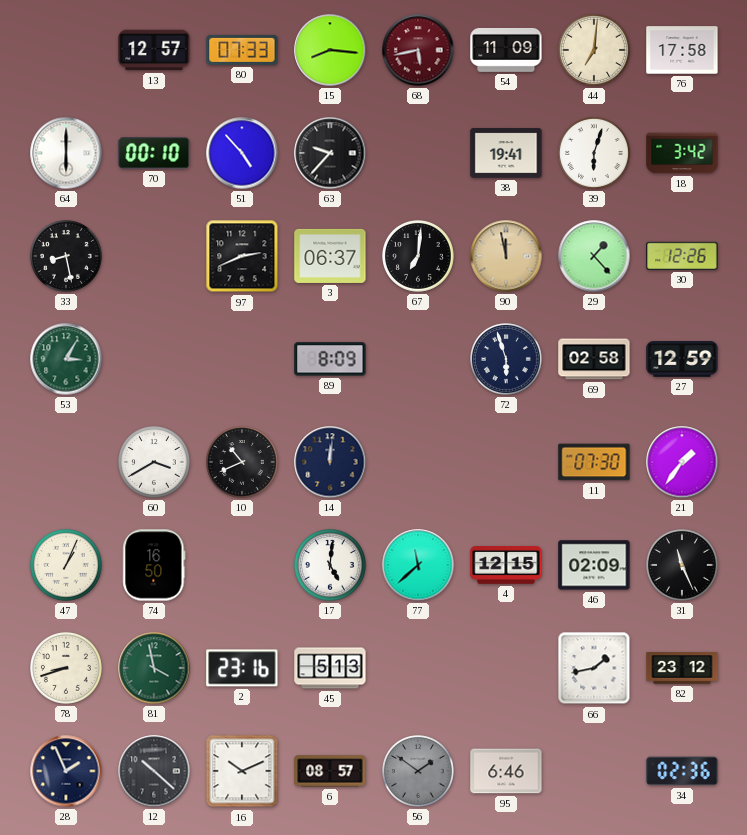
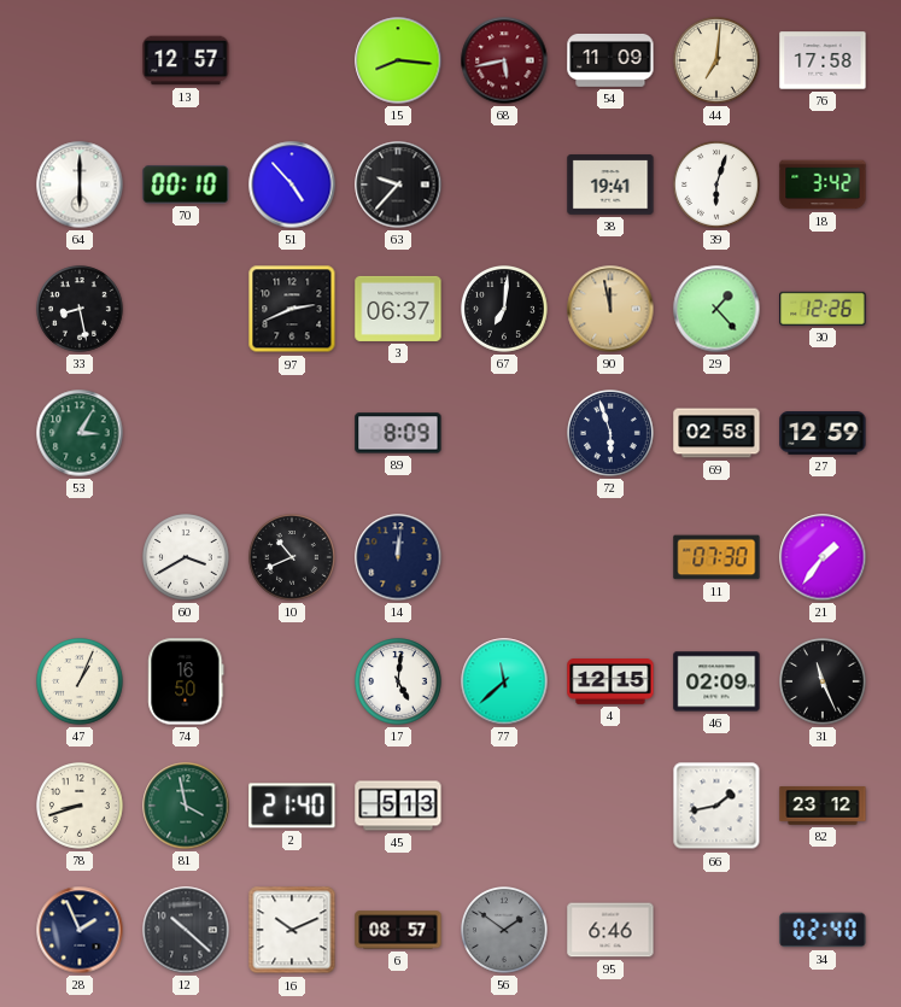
80: 07:33 -> none
2: 23:16 -> 21:40
34: 02:36 -> 02:40
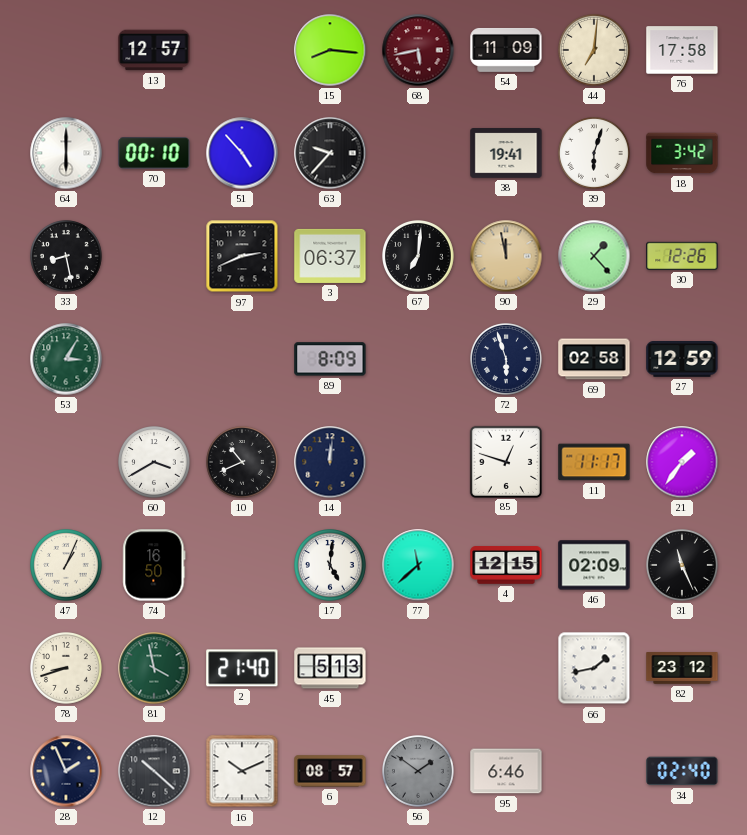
85: none -> 12:48
11: 07:30 -> 11:17
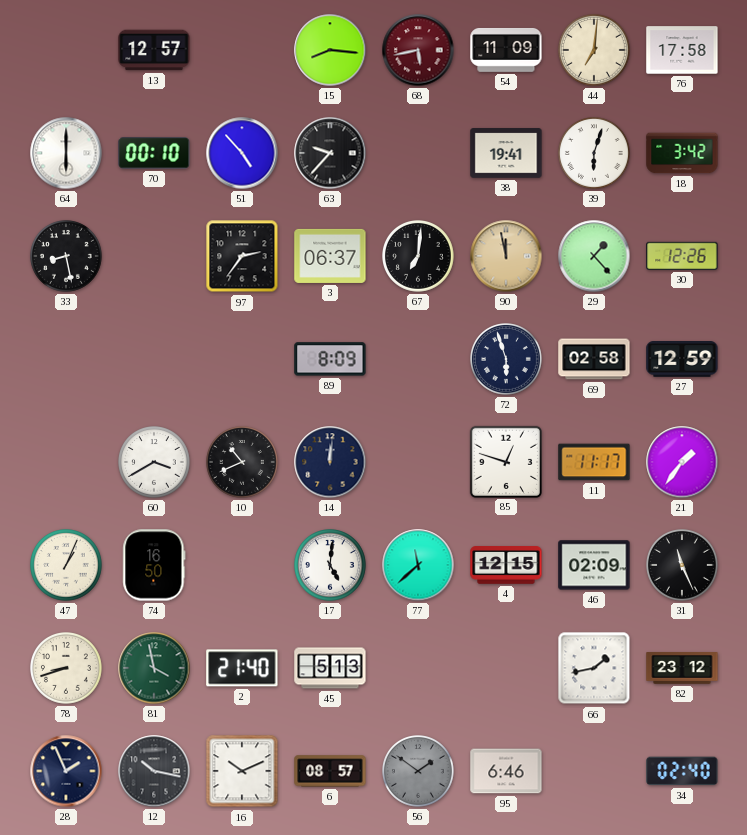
97: 2:41 -> 2:36
53: 3:05 -> none
12: 10:22 -> 10:17
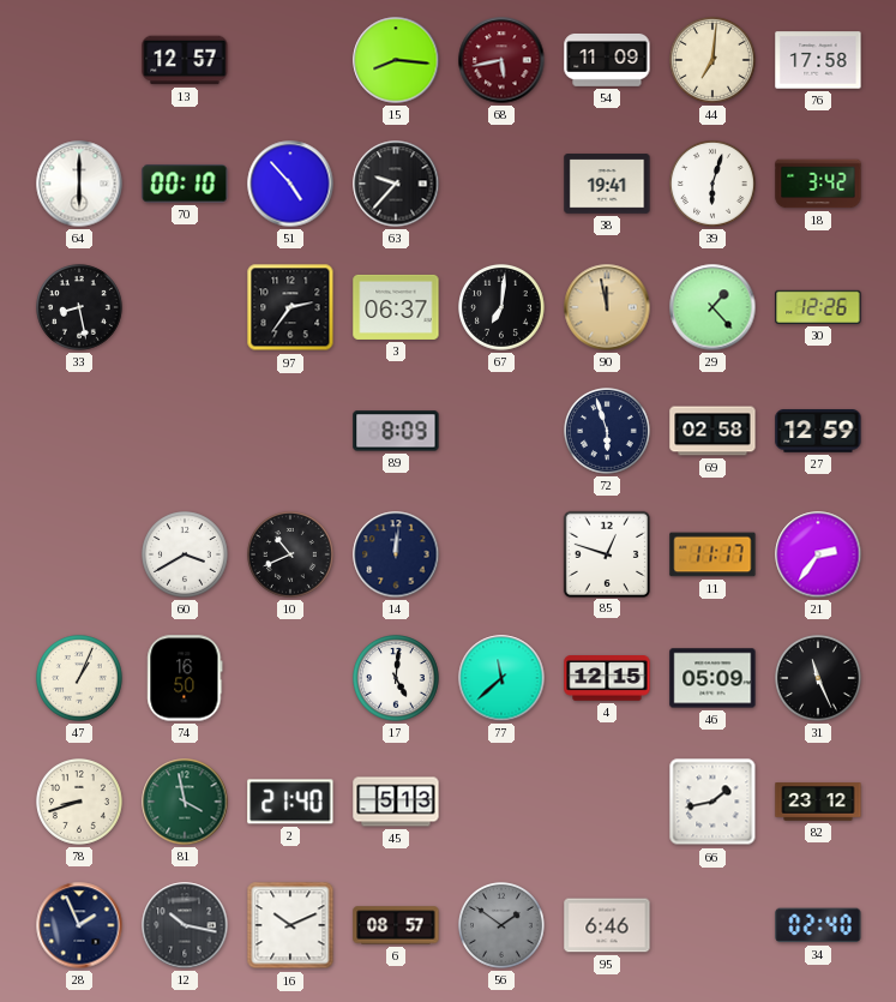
21: 1:36 -> 2:36
46: 02:09 -> 05:09
